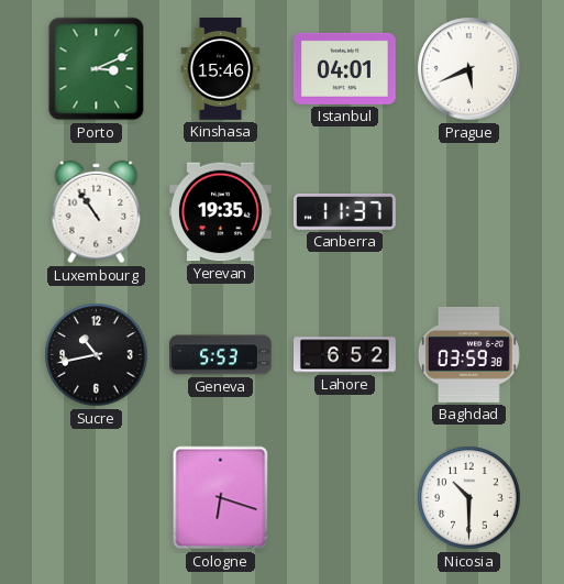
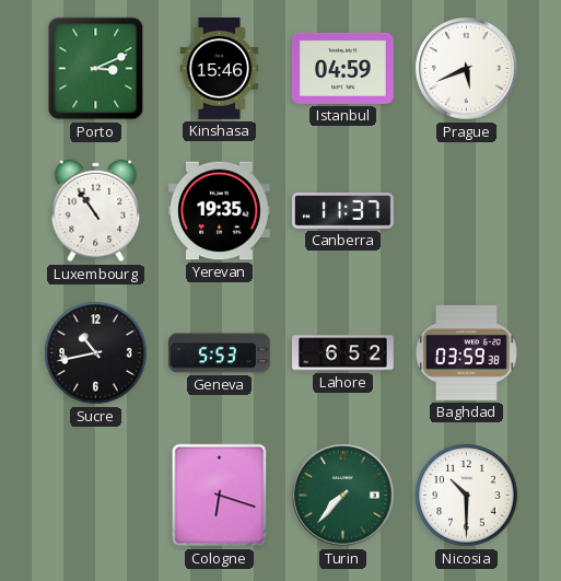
Istanbul: 04:01 -> 04:59
Turin: none -> 7:37
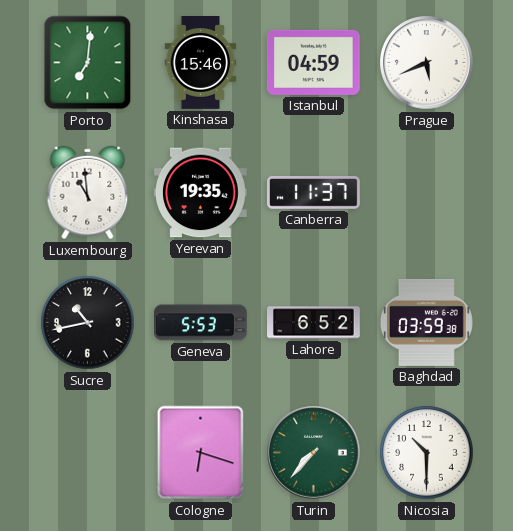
Porto: 3:11 -> 7:01
Luxembourg: 10:54 -> 10:59
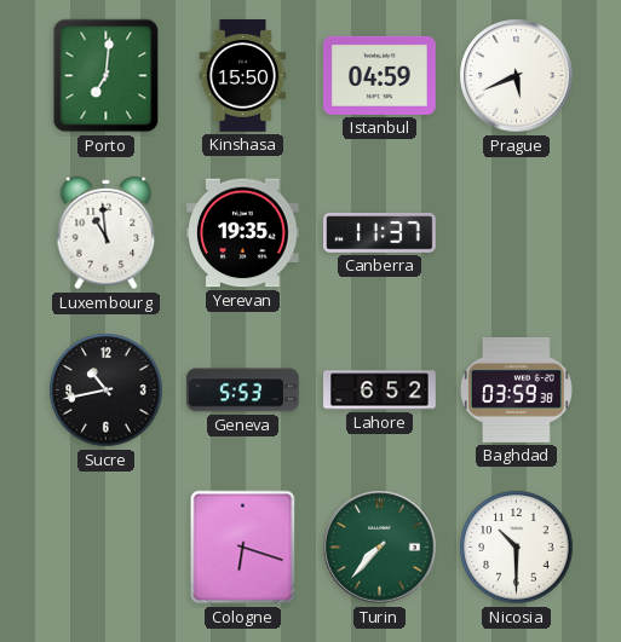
Kinshasa: 15:46 -> 15:50
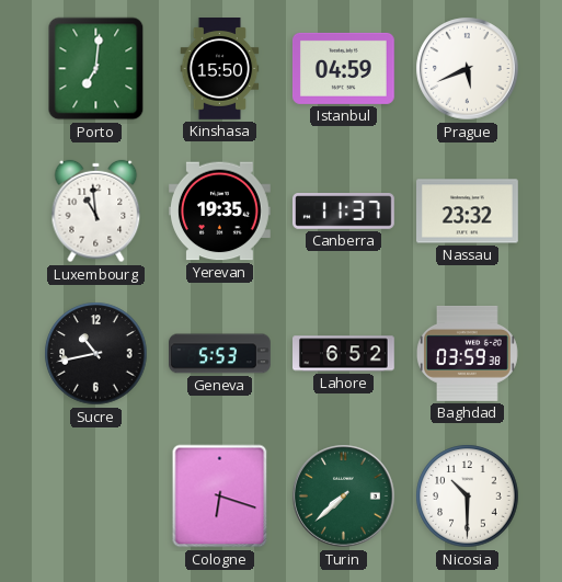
Nassau: none -> 23:32
Turin: 7:37 -> 7:38
